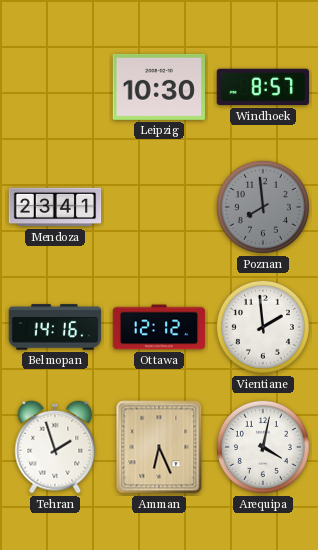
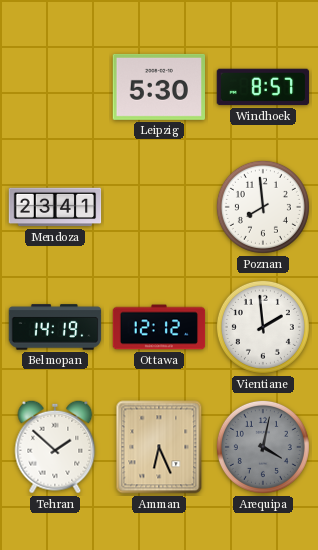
Leipzig: 10:30 -> 5:30
Poznan dial: grey -> white
Belmopan: 14:16 -> 14:19
Tehran: 1:57 -> 1:52
Arequipa dial: white -> grey
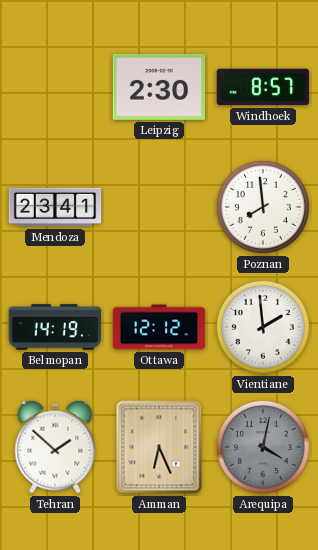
Leipzig: 5:30 -> 2:30
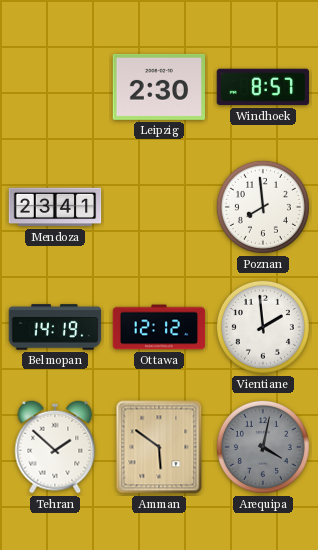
Amman: 6:26 -> 5:51
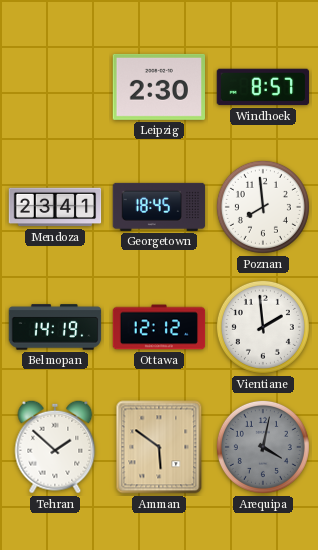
Georgetown: none -> 18:45
